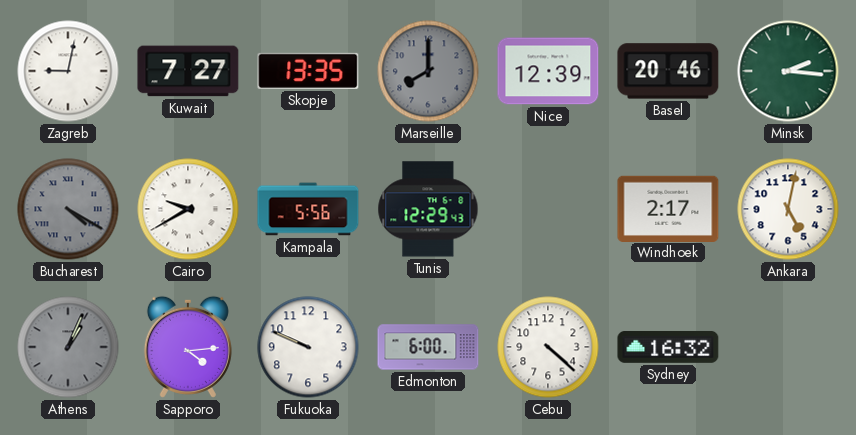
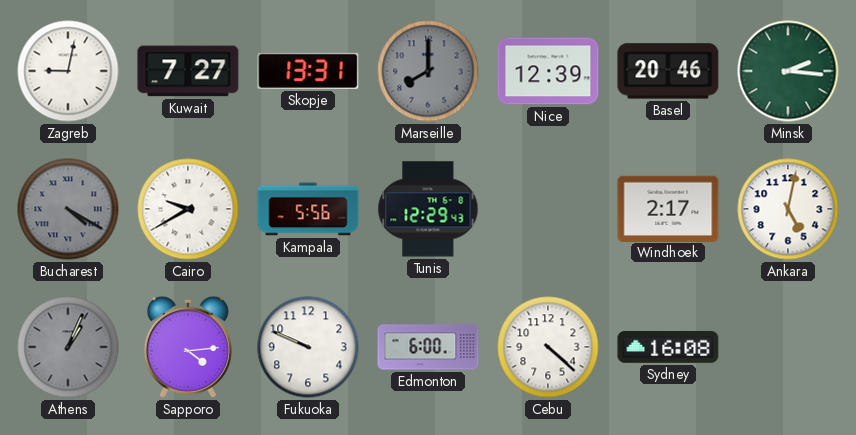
Skopje: 13:35 -> 13:31
Sydney: 16:32 -> 16:08
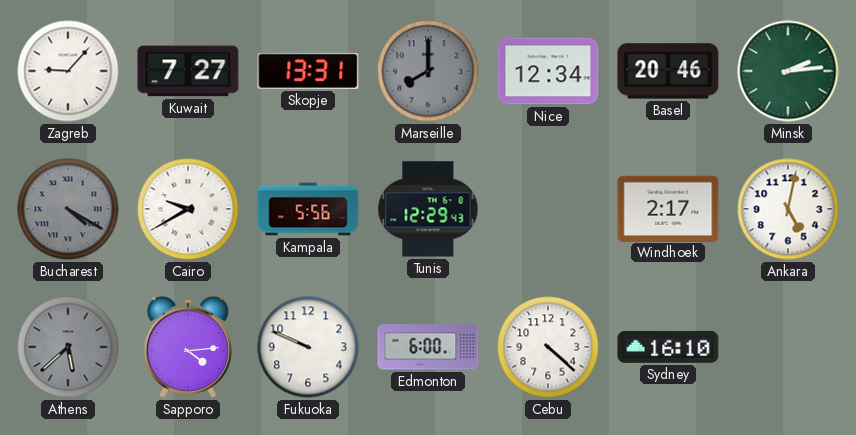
Zagreb: 9:02 -> 9:07
Nice: 12:39 -> 12:34
Minsk: 2:16 -> 2:14
Athens: 1:04 -> 5:38
Sydney: 16:08 -> 16:10
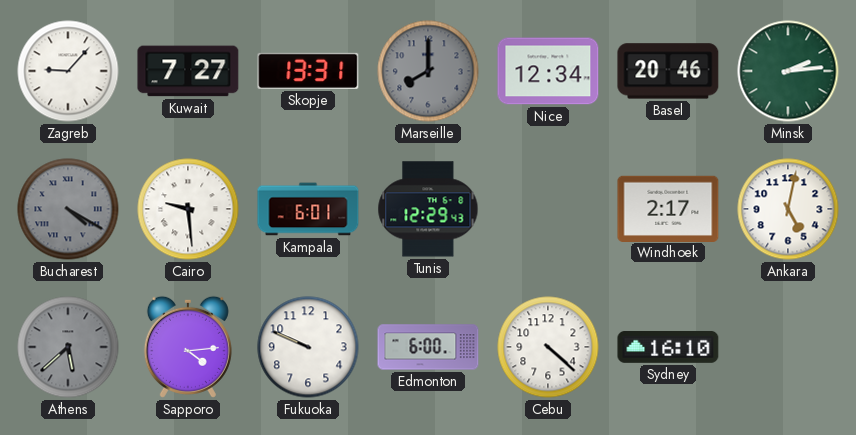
Cairo: 9:40 -> 9:29
Kampala: 5:56 -> 6:01
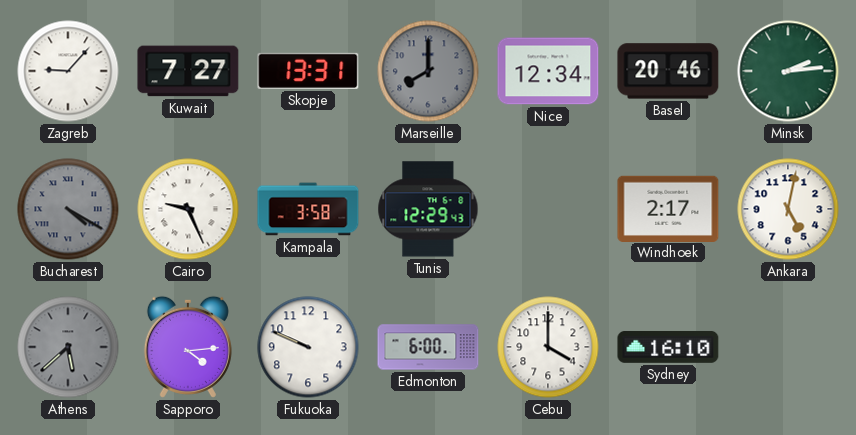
Cairo: 9:29 -> 9:26
Kampala: 6:01 -> 3:58
Cebu: 4:22 -> 4:00
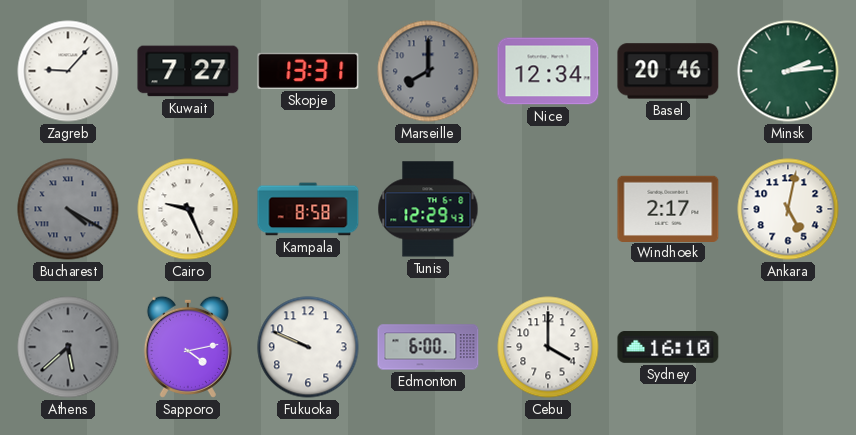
Kampala: 3:58 -> 8:58
Sapporo: 4:14 -> 4:13
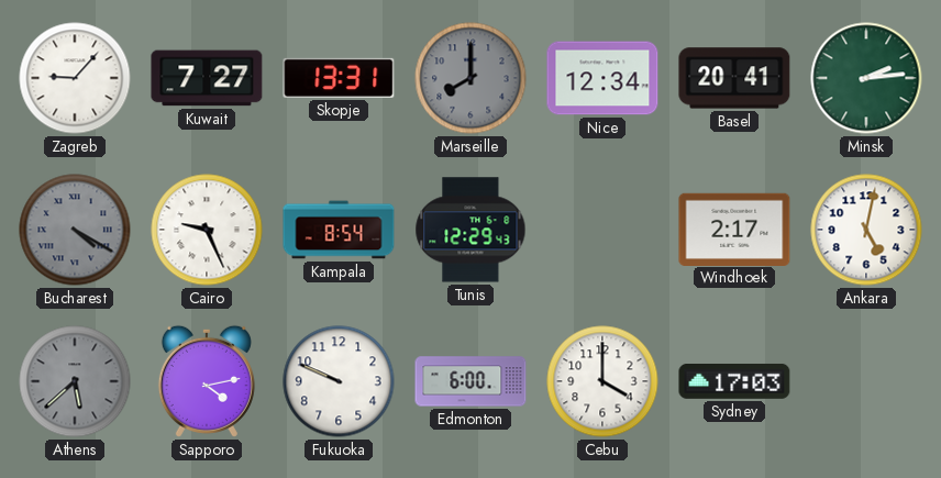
Basel: 20:46 -> 20:41
Kampala: 8:58 -> 8:54
Sydney: 16:10 -> 17:03
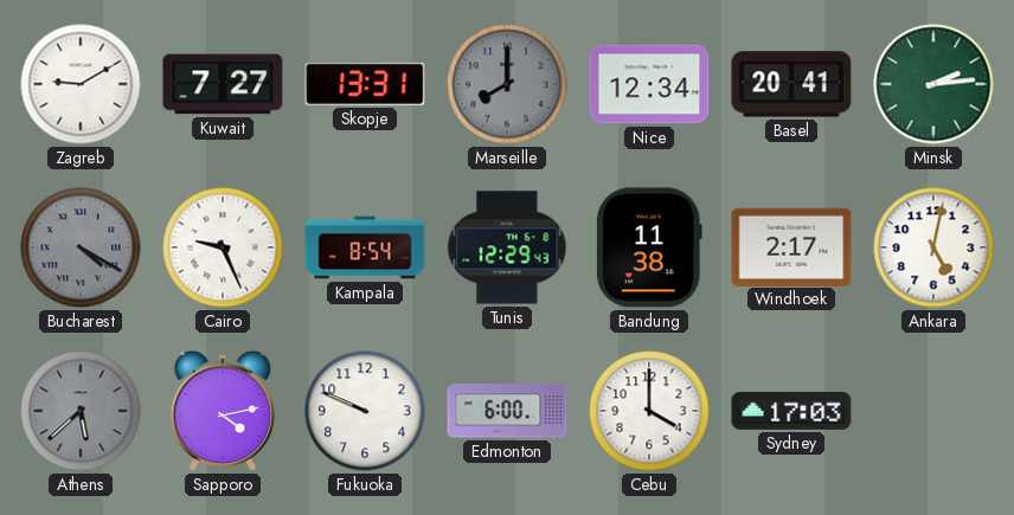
Zagreb: 9:07 -> 9:10
Bandung: none -> 11:38
